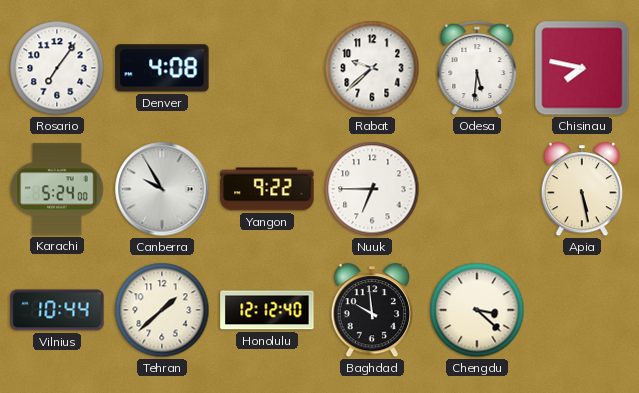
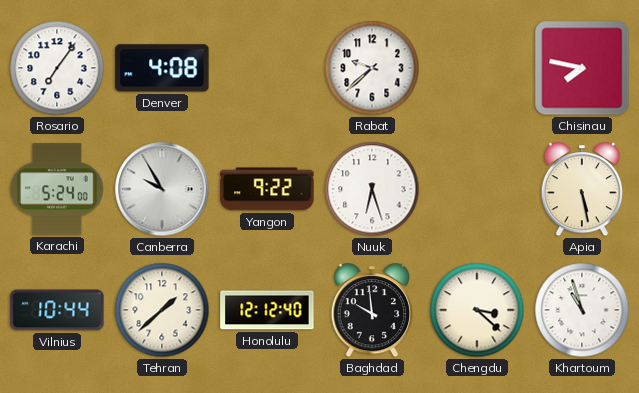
Odesa: 5:31 -> none
Nuuk: 6:45 -> 6:27
Khartoum: none -> 10:57
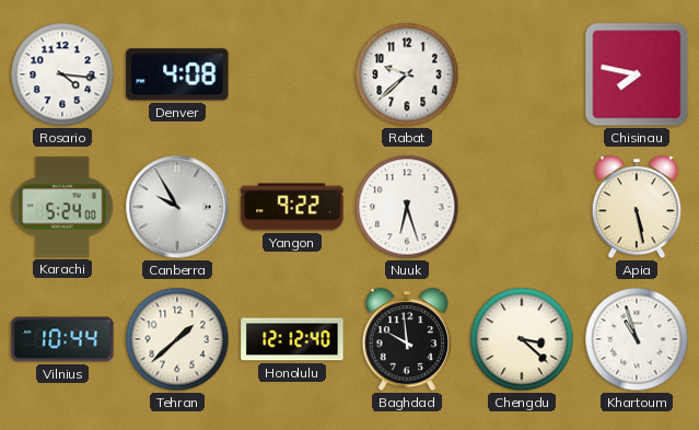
Rosario: 7:06 -> 4:16
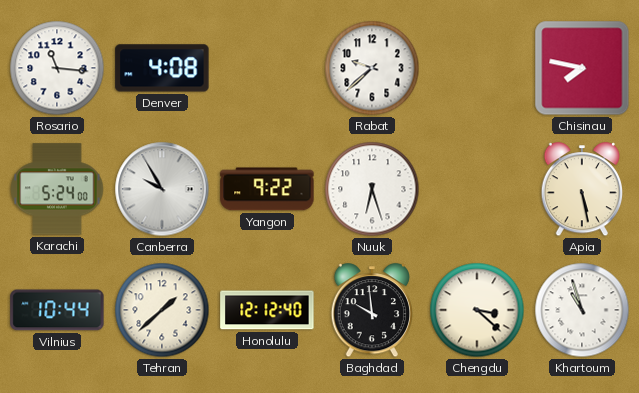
Rosario: 4:16 -> 11:16
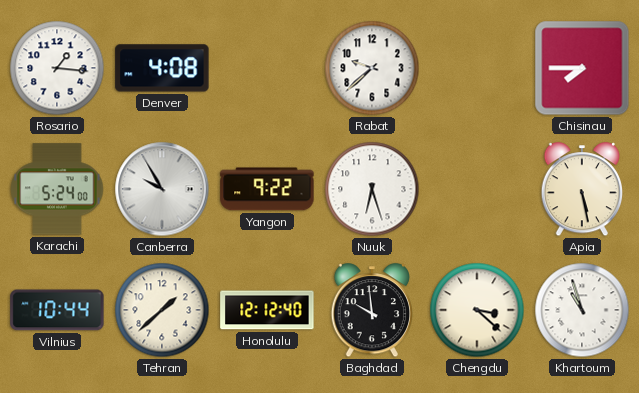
Rosario: 11:16 -> 1:16
Chisinau: 7:47 -> 7:45
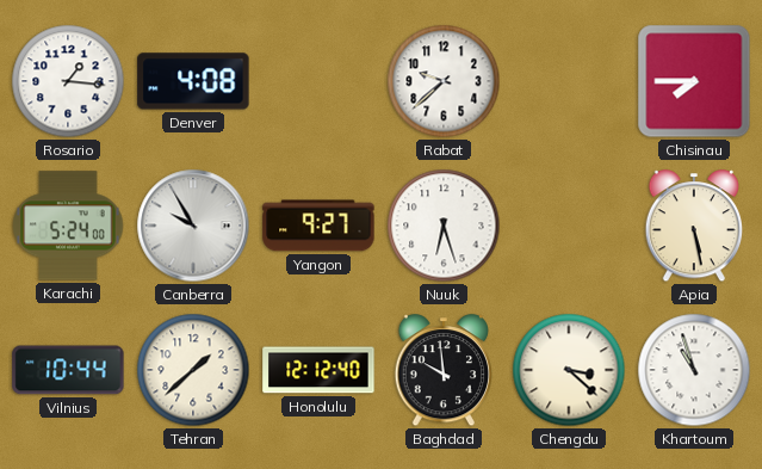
Yangon: 9:22 -> 9:27
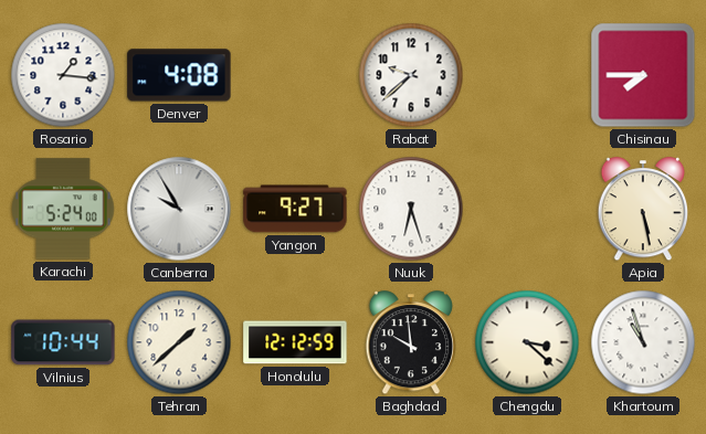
Honolulu: 12:12:40 -> 12:12:59
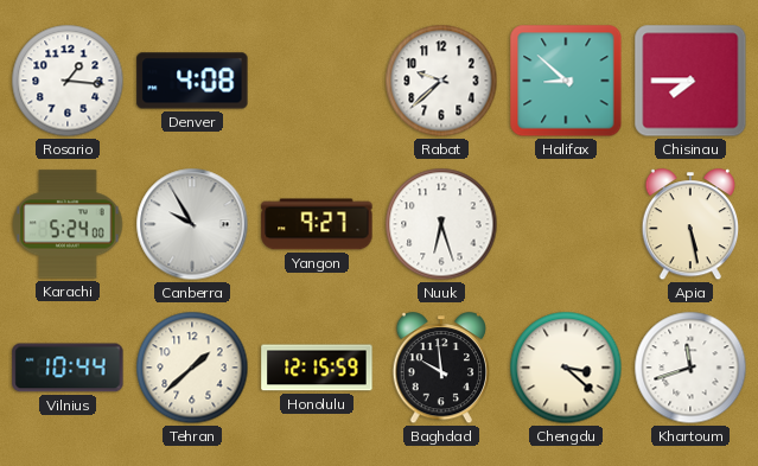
Halifax: none -> 8:52
Honolulu: 12:12 -> 12:15
Khartoum: 10:57 -> 11:42
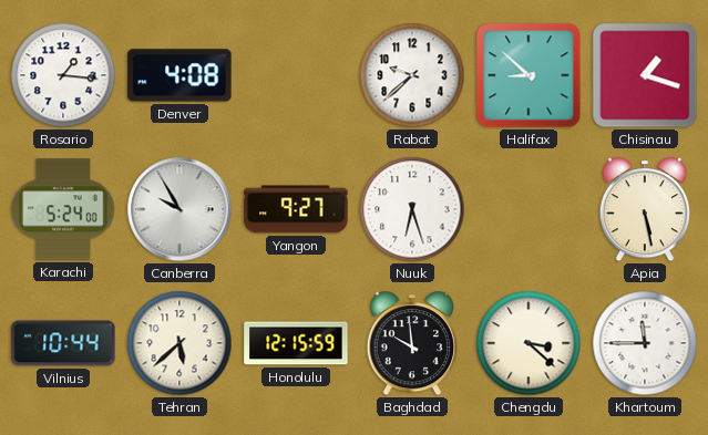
Chisinau: 7:45 -> 1:18
Tehran: 1:38 -> 5:38
Khartoum: 11:42 -> 11:45
